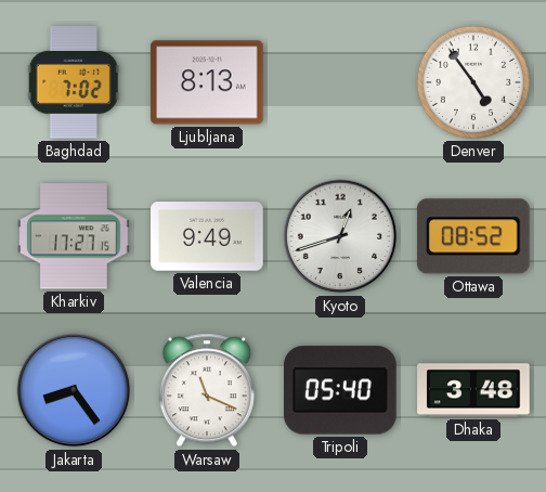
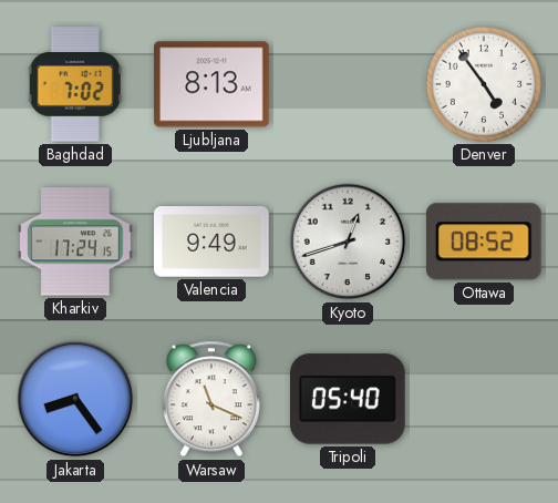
Kharkiv: 17:27 -> 17:24
Dhaka: 3:48 -> none
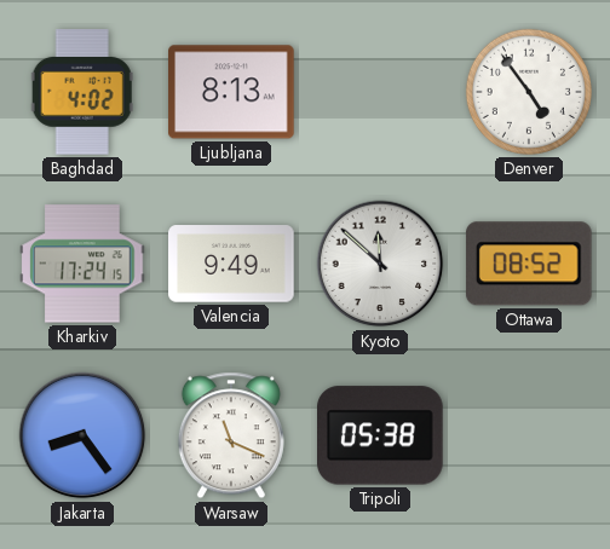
Baghdad: 7:02 -> 4:02
Kyoto: 12:42 -> 11:52
Tripoli: 05:40 -> 05:38
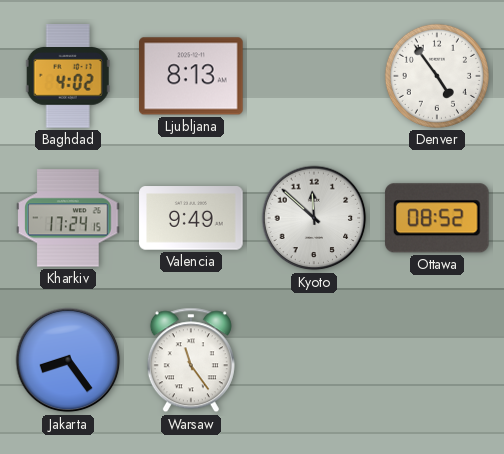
Warsaw: 11:19 -> 11:24
Tripoli: 05:38 -> none
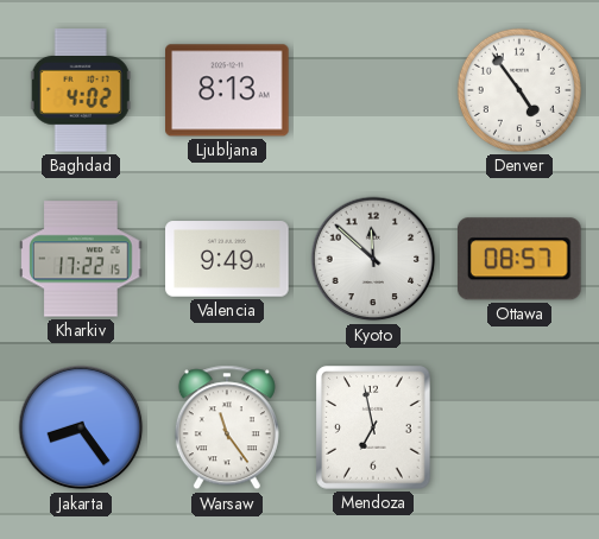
Kharkiv: 17:24 -> 17:22
Ottawa: 08:52 -> 08:57
Mendoza: none -> 6:58
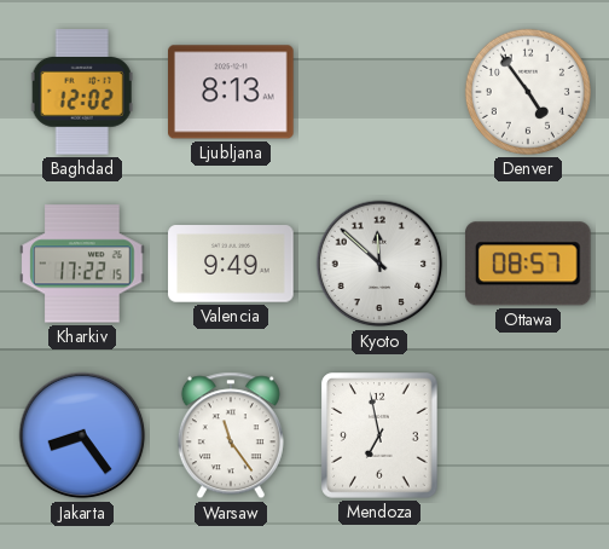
Baghdad: 4:02 -> 12:02
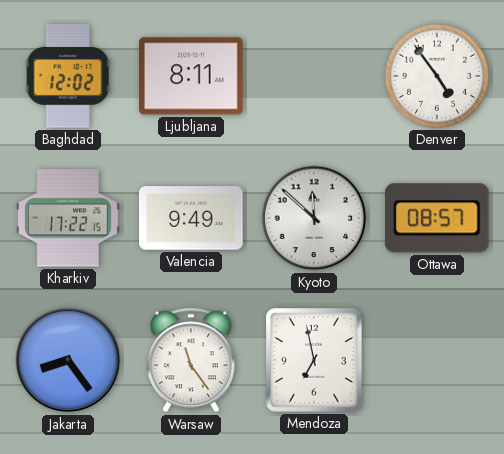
Ljubljana: 8:13 -> 8:11
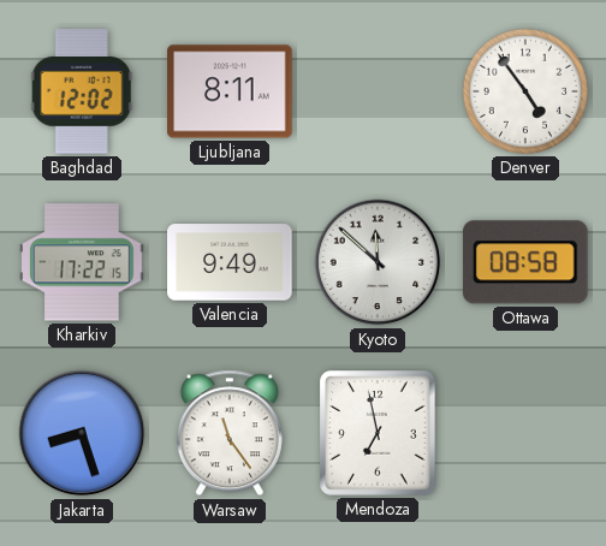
Ottawa: 08:57 -> 08:58
Jakarta: 8:24 -> 8:27
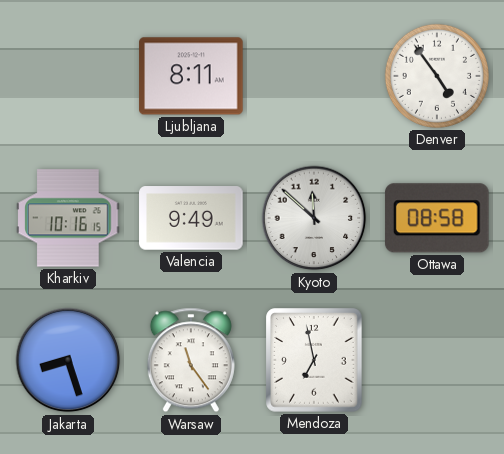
Baghdad: 12:02 -> none
Kharkiv: 17:22 -> 10:16
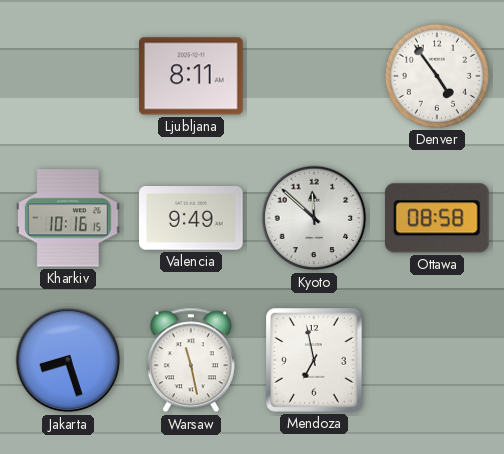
Warsaw: 11:24 -> 11:28
